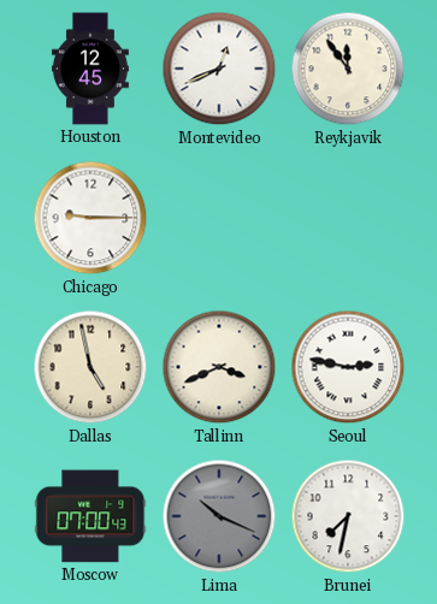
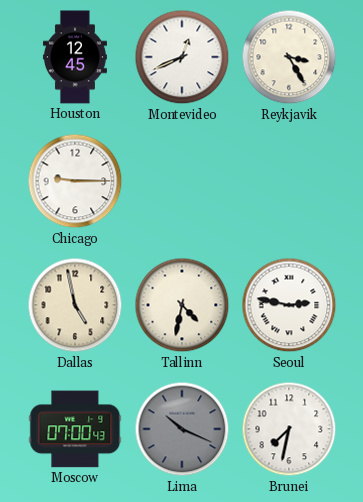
Reykjavik: 11:54 -> 3:25
Tallinn: 3:41 -> 4:32
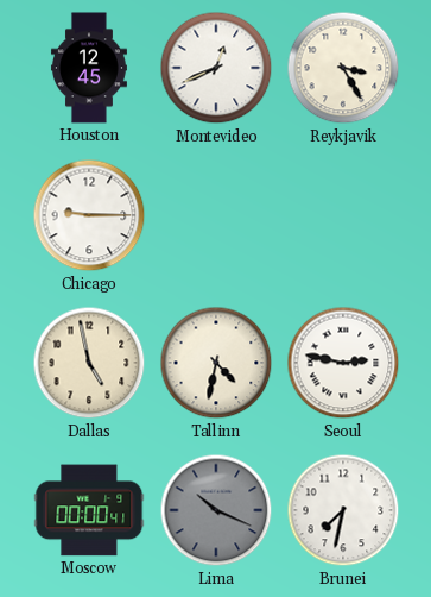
Moscow: 07:00 -> 00:00
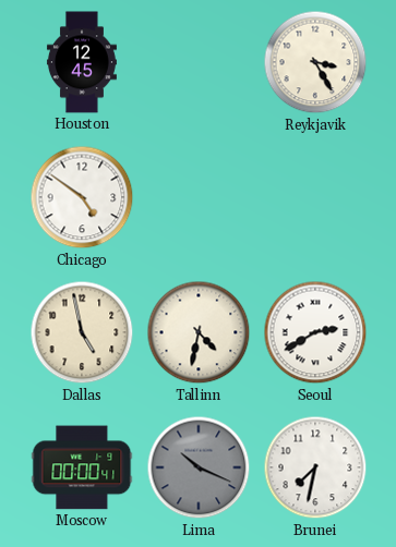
Montevideo: 12:41 -> none
Chicago: 9:15 -> 4:51
Seoul: 2:47 -> 2:40
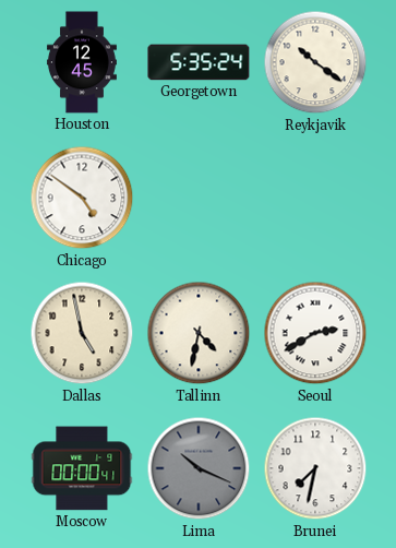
Georgetown: none -> 5:35
Reykjavik: 3:25 -> 10:21
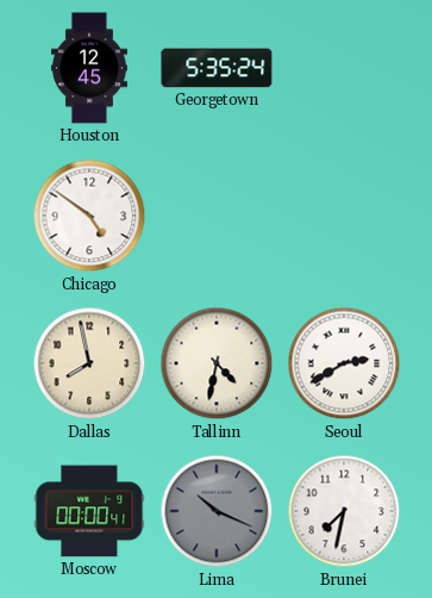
Reykjavik: 10:21 -> none
Dallas: 4:58 -> 7:58
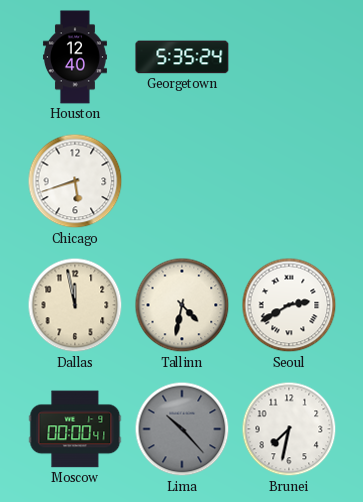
Houston: 12:45 -> 12:40
Chicago: 4:51 -> 5:42
Dallas: 7:58 -> 11:58
Lima: 10:19 -> 10:23
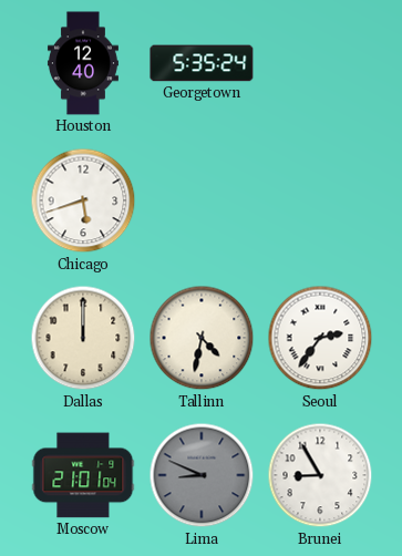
Dallas: 11:58 -> 12:00
Seoul: 2:40 -> 2:36
Moscow: 00:00 -> 21:01
Lima: 10:23 -> 8:49
Brunei: 7:32 -> 8:55
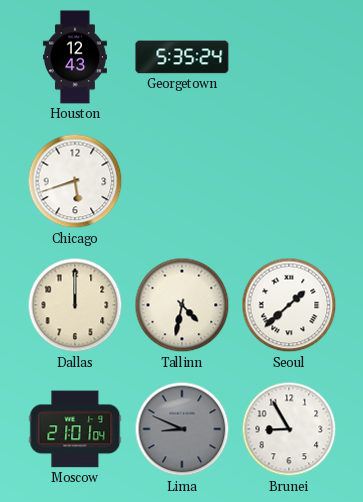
Houston: 12:40 -> 12:43
Seoul: 2:36 -> 1:38
